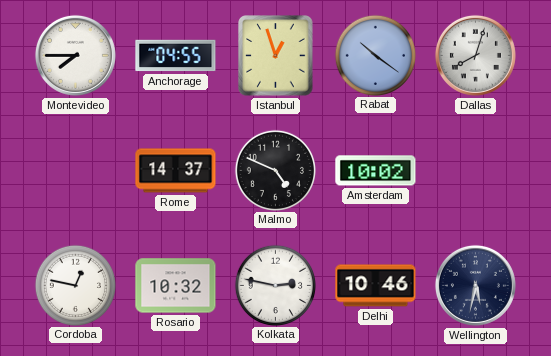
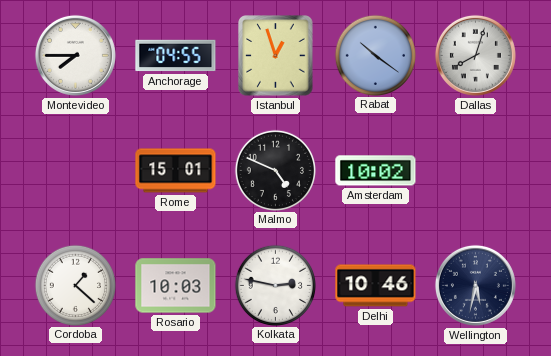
Rome: 14:37 -> 15:01
Cordoba: 12:47 -> 1:22
Rosario: 10:32 -> 10:03
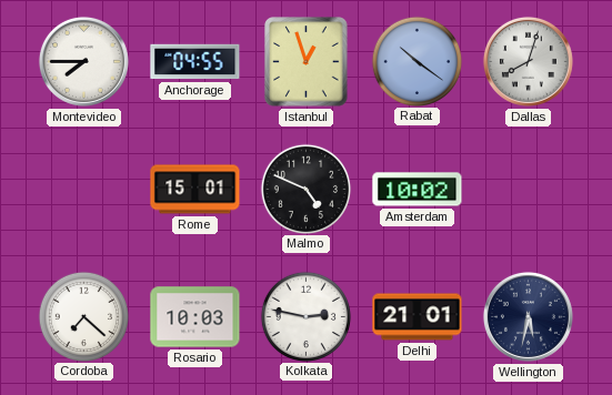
Cordoba: 1:22 -> 7:22
Delhi: 10:46 -> 21:01
